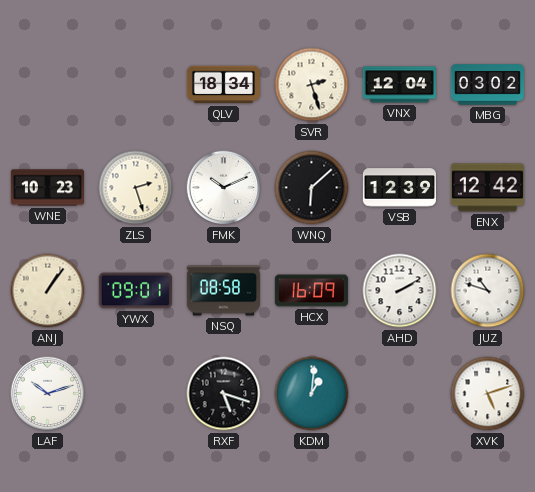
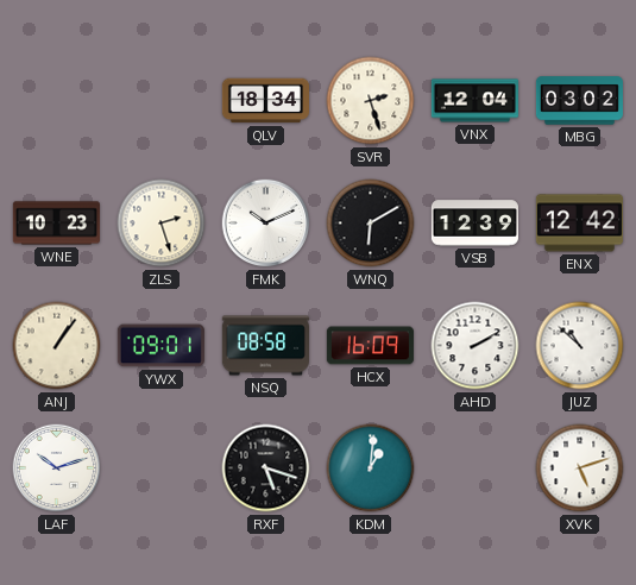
WNQ: 6:08 -> 6:10
JUZ: 10:48 -> 10:52
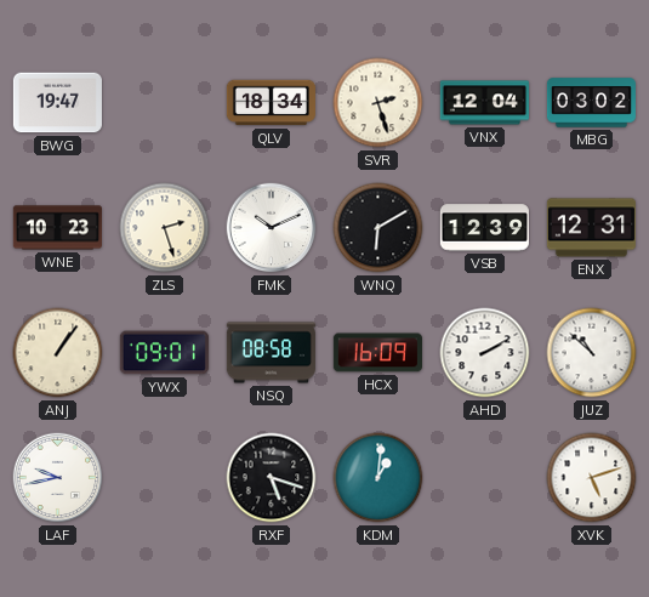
BWG: none -> 19:47
ENX: 12:42 -> 12:31
LAF: 10:12 -> 9:43
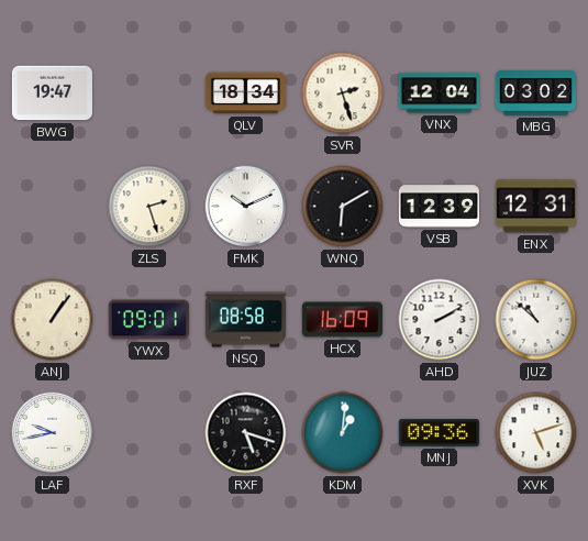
WNE: 10:23 -> none
MNJ: none -> 09:36
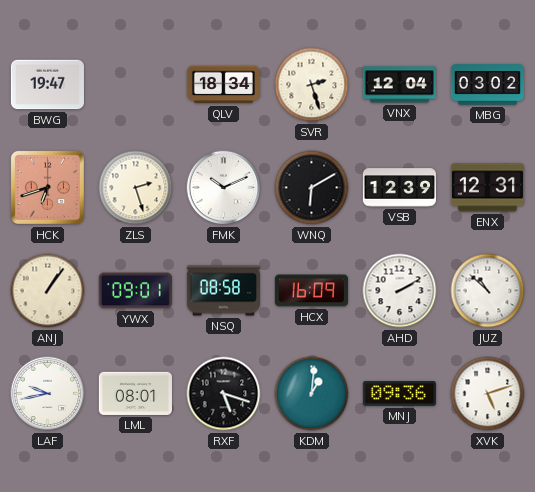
HCK: none -> 6:42
LML: none -> 08:01
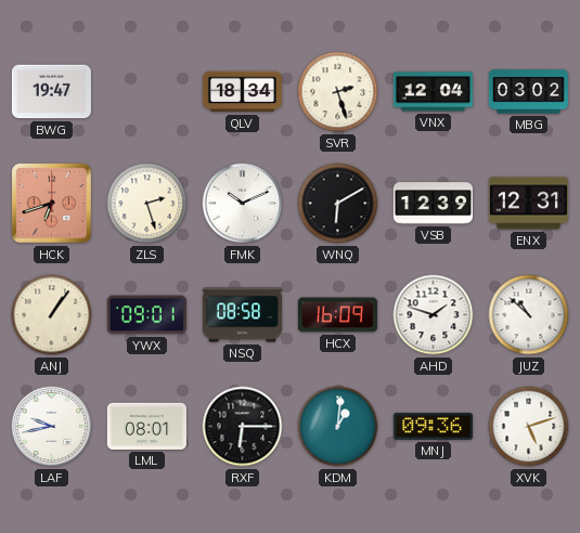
AHD: 2:10 -> 1:48
RXF: 5:18 -> 6:15
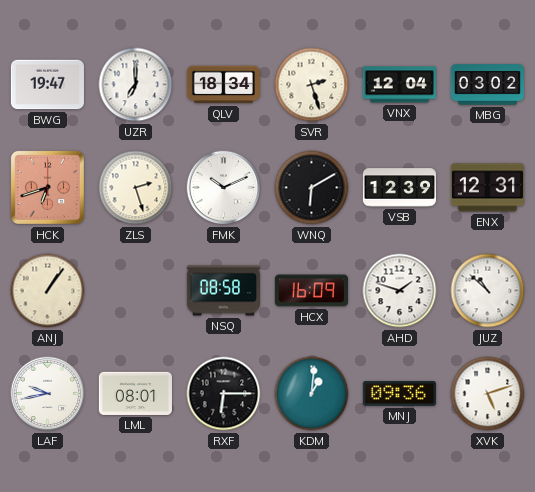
UZR: none -> 7:00
YWX: 09:01 -> none
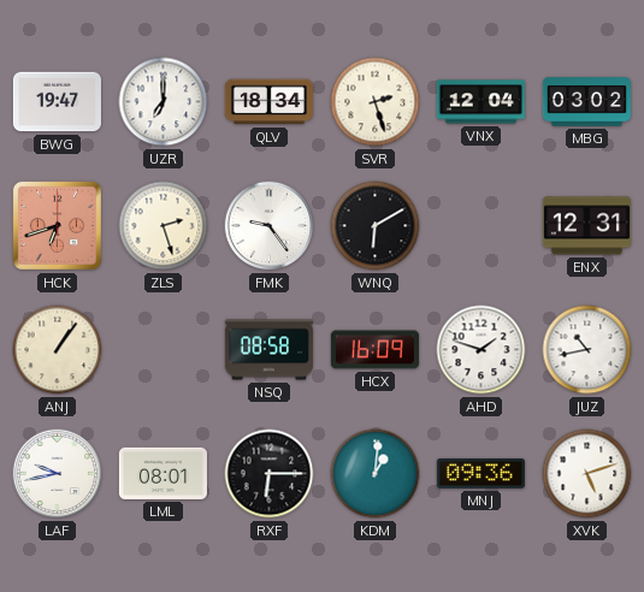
FMK: 10:11 -> 9:24
VSB: 12:39 -> none
JUZ: 10:52 -> 10:43
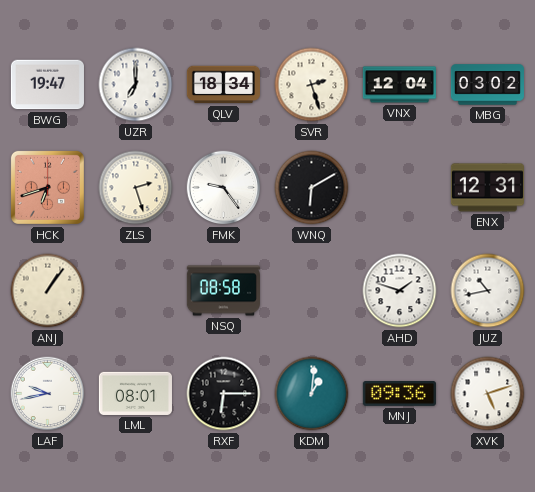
HCX: 16:09 -> none
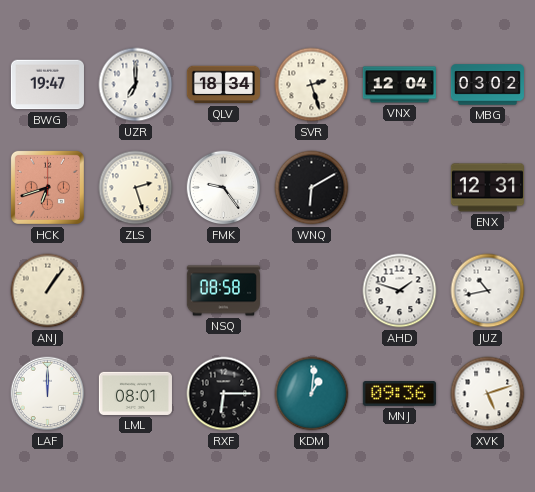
LAF: 9:43 -> 12:00
